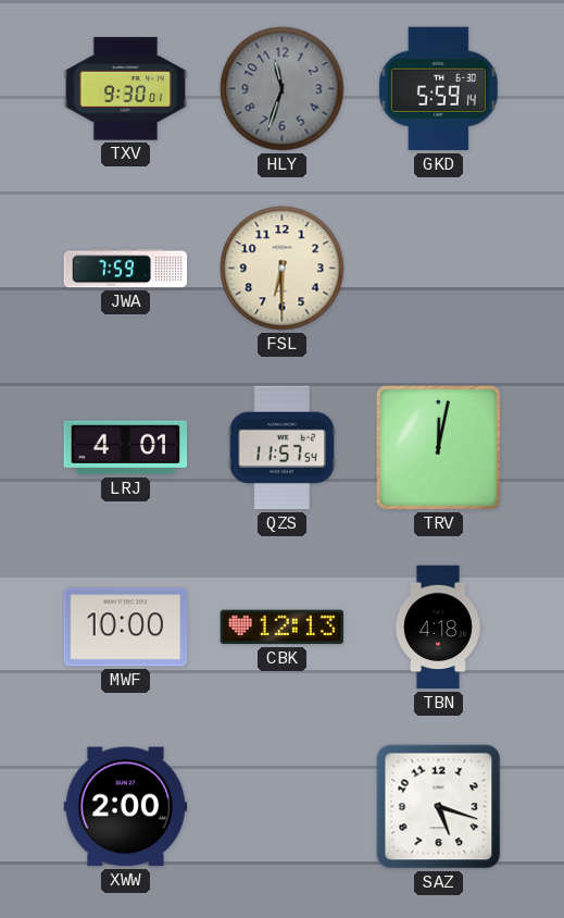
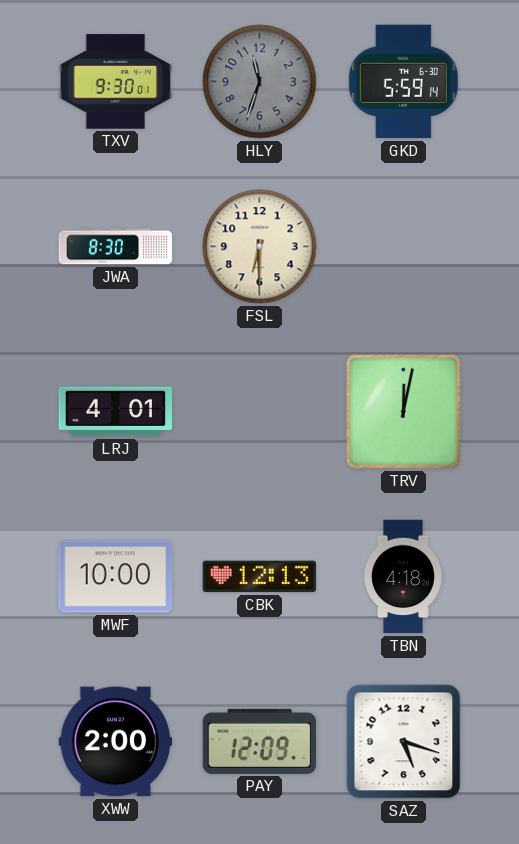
JWA: 7:59 -> 8:30
QZS: 11:57 -> none
PAY: none -> 12:09
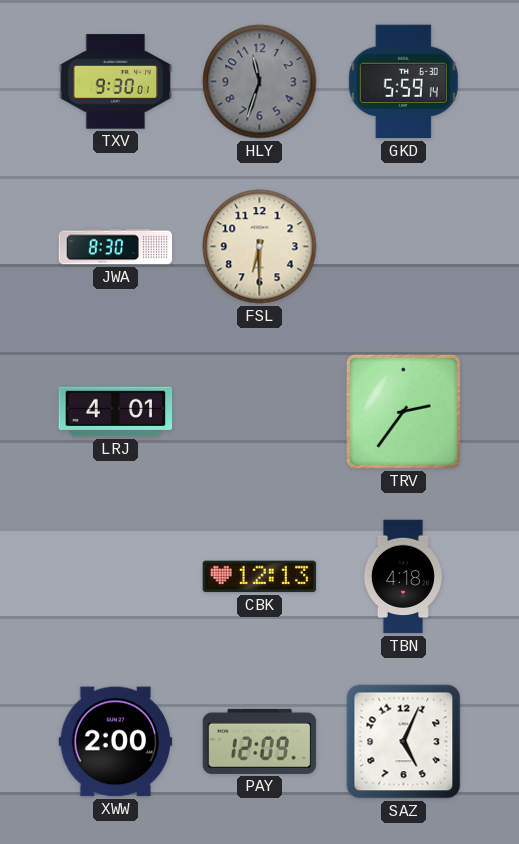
TRV: 12:02 -> 2:36
MWF: 10:00 -> none
SAZ: 5:18 -> 5:04
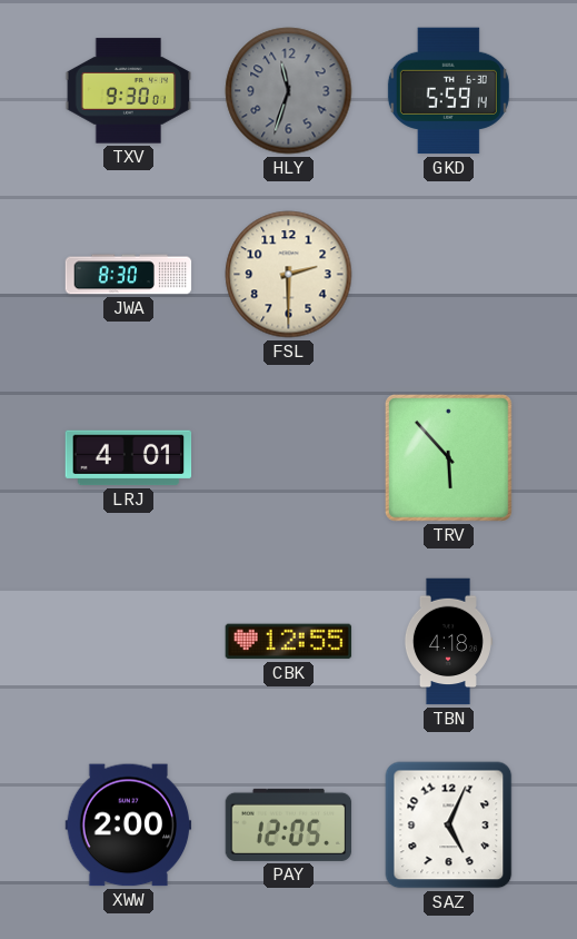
FSL: 6:30 -> 2:30
TRV: 2:36 -> 5:53
CBK: 12:13 -> 12:55
PAY: 12:09 -> 12:05
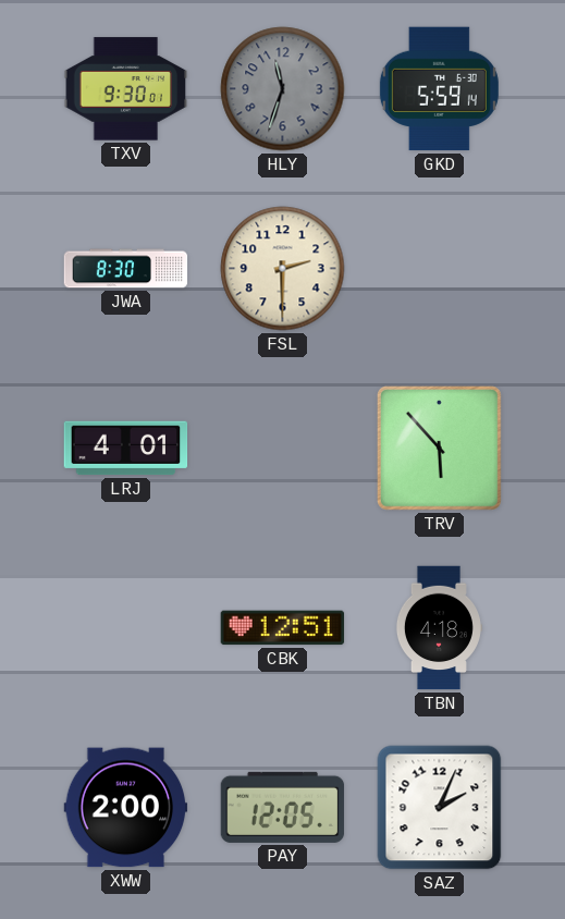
CBK: 12:55 -> 12:51
SAZ: 5:04 -> 2:04
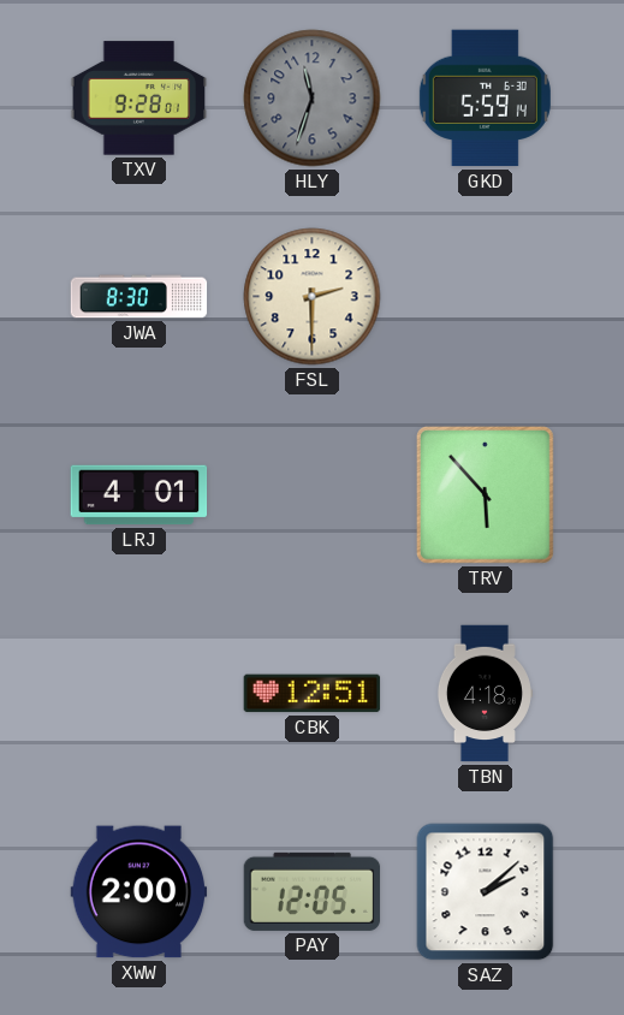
TXV: 9:30 -> 9:28
SAZ: 2:04 -> 2:08
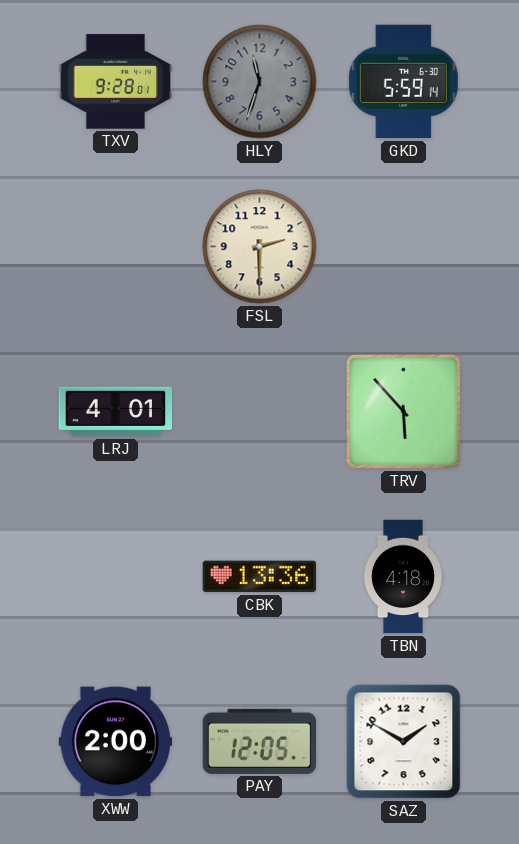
JWA: 8:30 -> none
CBK: 12:51 -> 13:36
SAZ: 2:08 -> 1:50
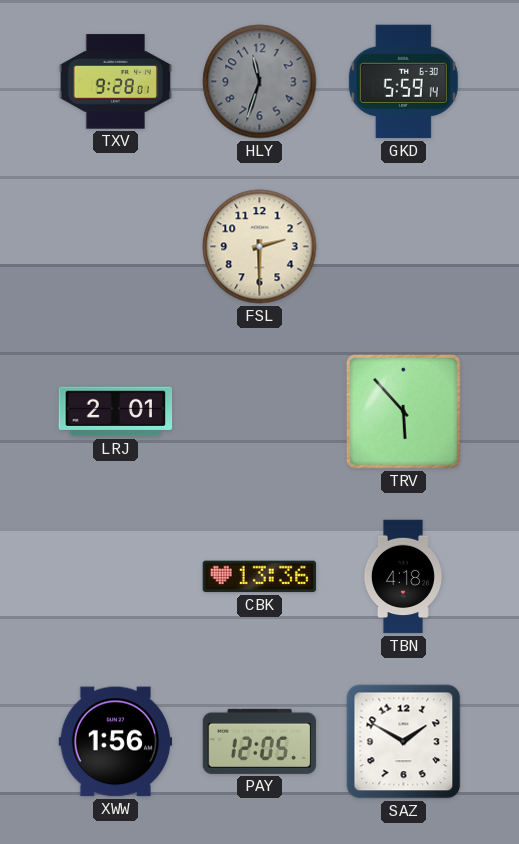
LRJ: 4:01 -> 2:01
XWW: 2:00 -> 1:56
